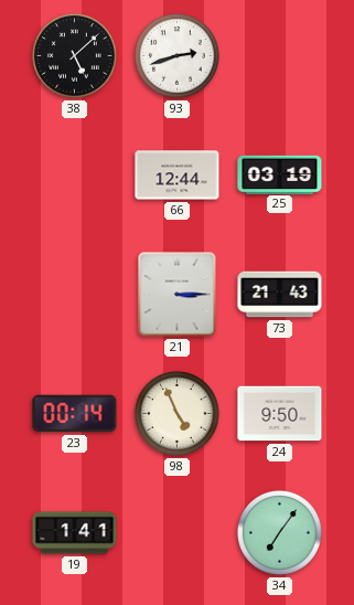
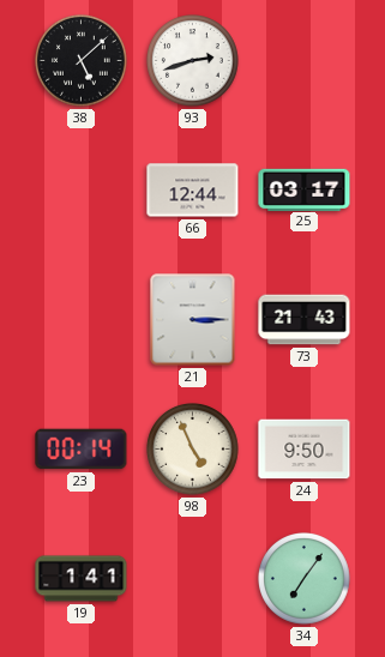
25: 03:19 -> 03:17
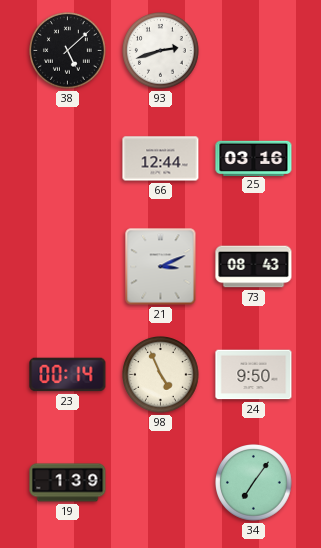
25: 03:17 -> 03:16
21: 3:15 -> 3:11
73: 21:43 -> 08:43
19: 1:41 -> 1:39
